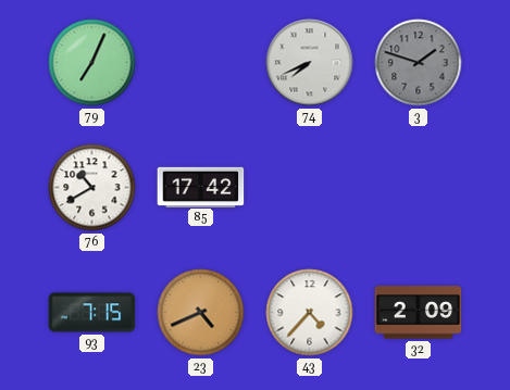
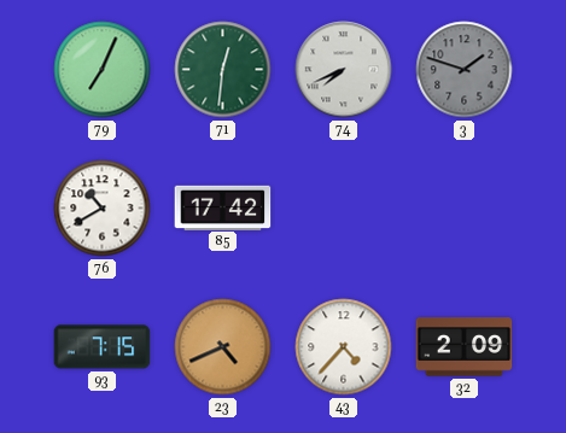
71: none -> 12:31
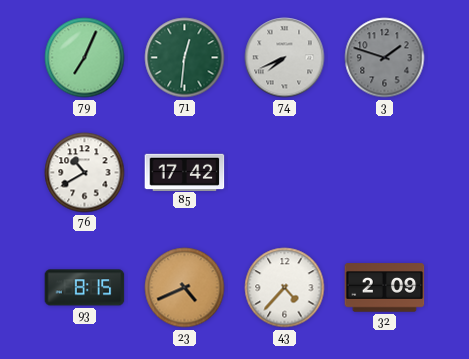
93: 7:15 -> 8:15
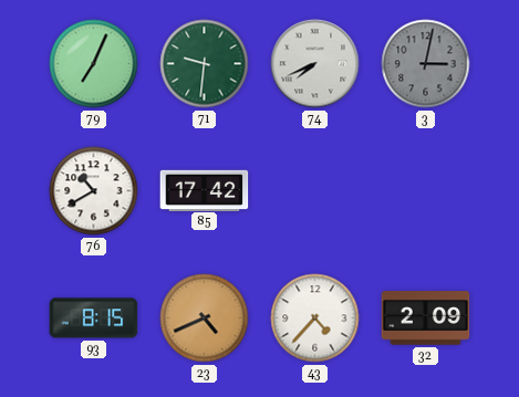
71: 12:31 -> 9:31
3: 1:48 -> 3:02
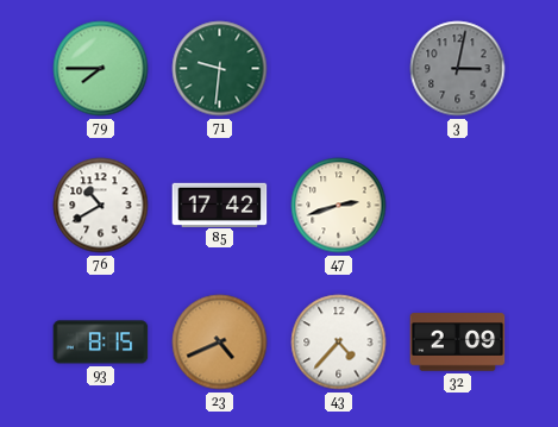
79: 7:04 -> 7:45
74: 7:41 -> none
47: none -> 2:42
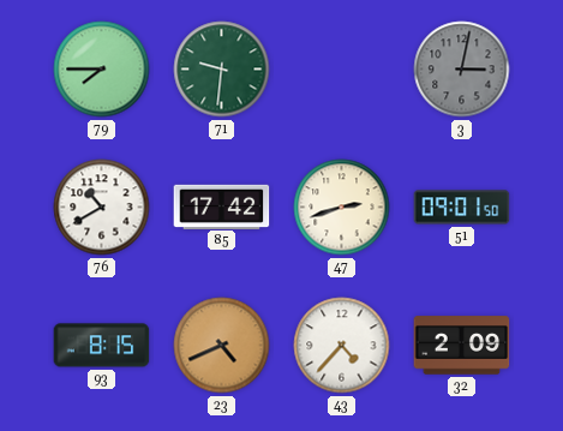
51: none -> 09:01
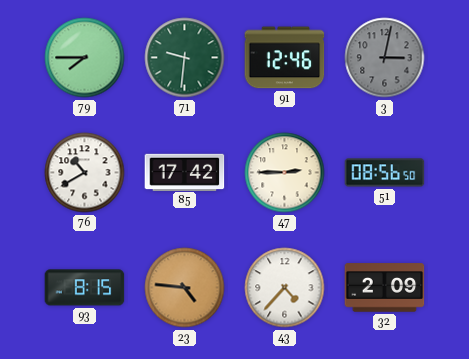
91: none -> 12:46
47: 2:42 -> 2:45
51: 09:01 -> 08:56
23: 4:41 -> 4:46
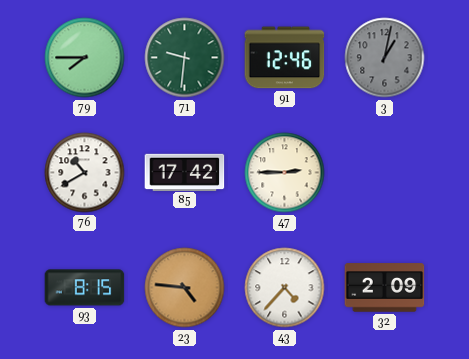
3: 3:02 -> 1:02
51: 08:56 -> none
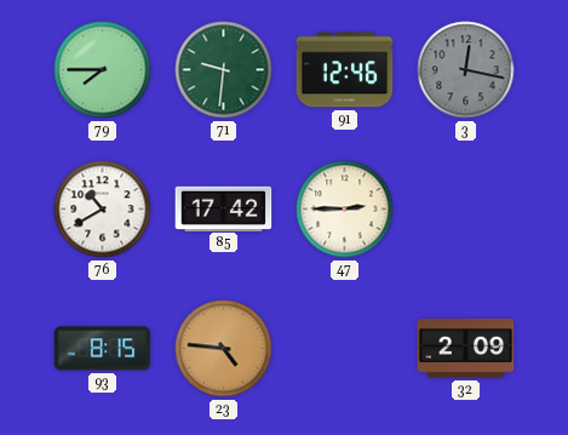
3: 1:02 -> 12:17
43: 4:37 -> none
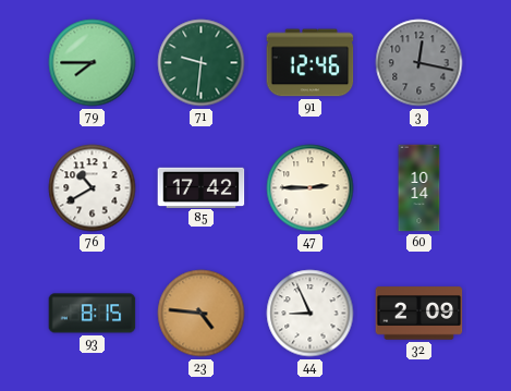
60: none -> 10:14
44: none -> 8:56
